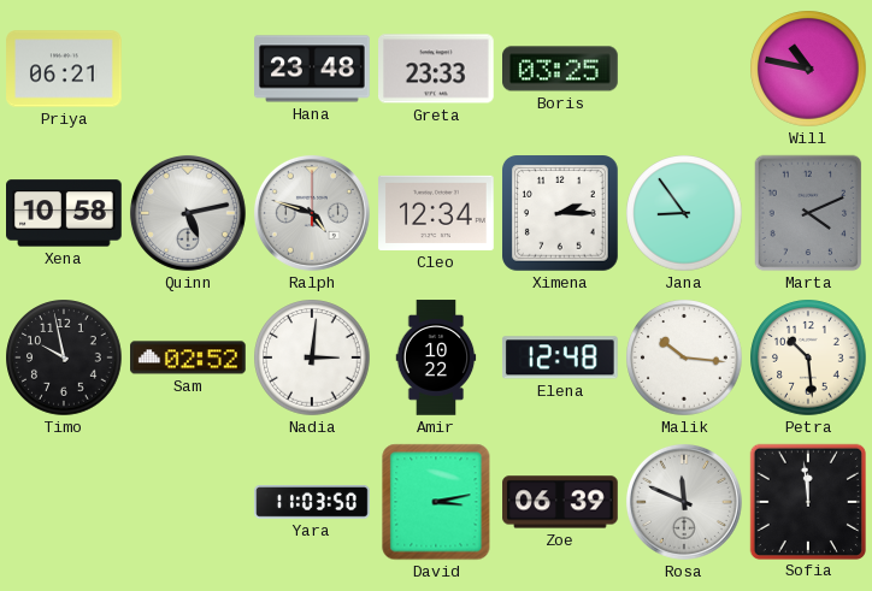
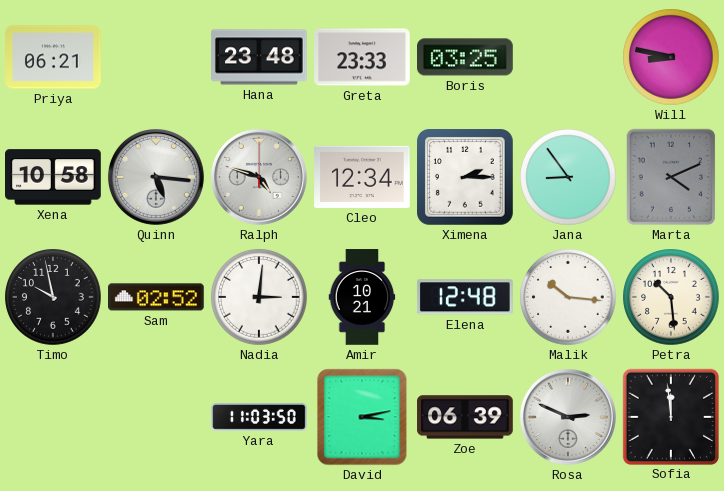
Will: 10:47 -> 8:47
Quinn: 5:13 -> 5:16
Amir: 10:22 -> 10:21
Rosa: 11:49 -> 2:49
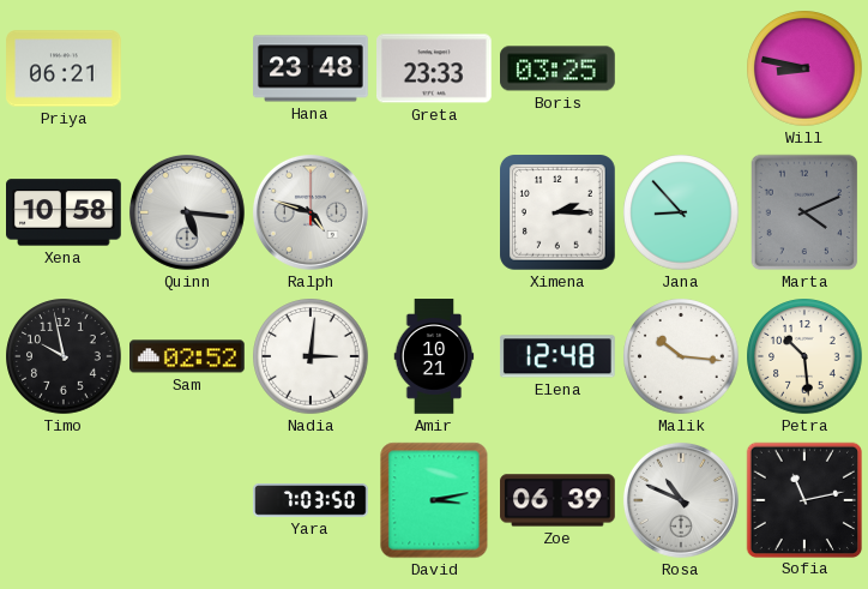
Cleo: 12:34 -> none
Jana: 8:54 -> 8:53
Yara: 11:03 -> 7:03
Rosa: 2:49 -> 10:49
Sofia: 11:59 -> 11:13
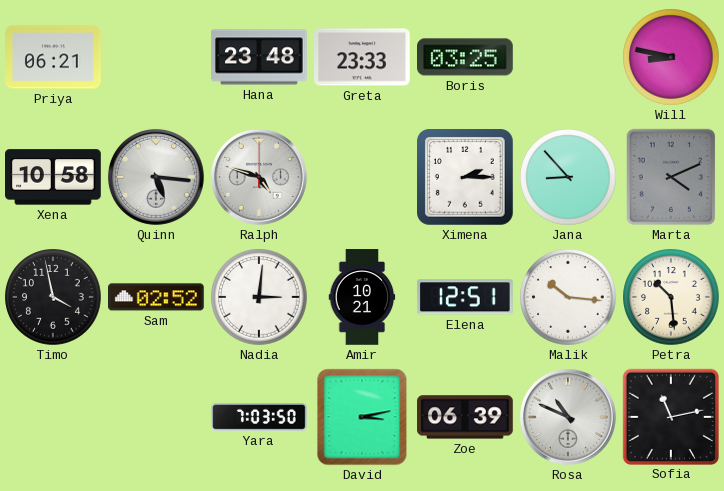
Timo: 9:58 -> 3:58
Elena: 12:48 -> 12:51
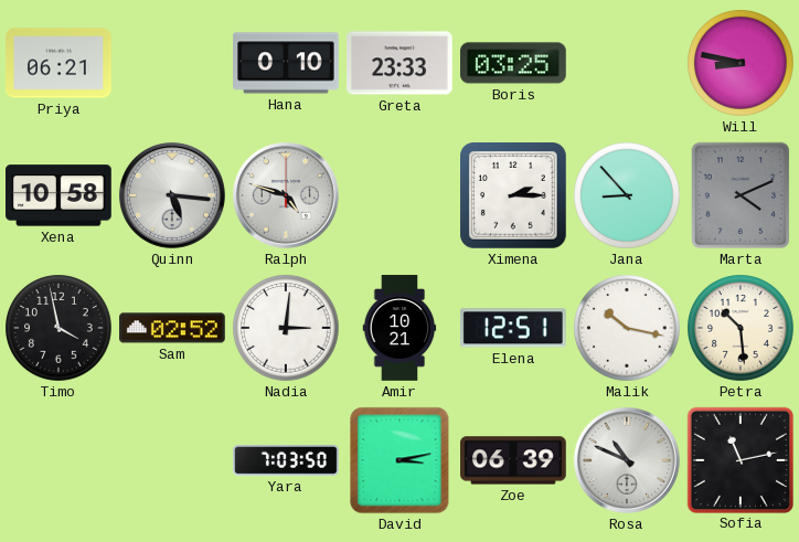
Hana: 23:48 -> 0:10
Malik: 10:16 -> 10:17
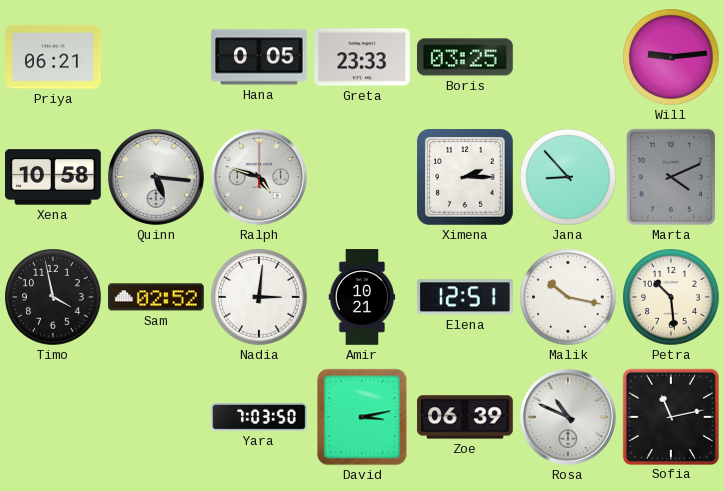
Hana: 0:10 -> 0:05
Will: 8:47 -> 9:14
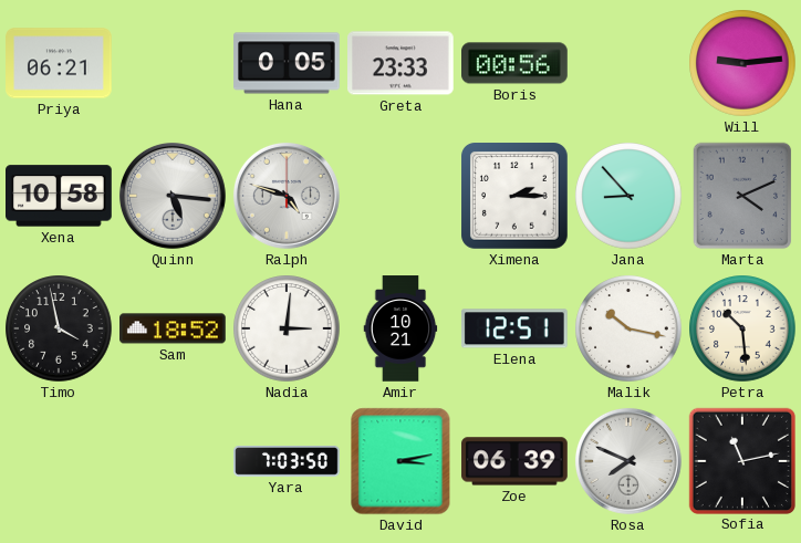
Boris: 03:25 -> 00:56
Sam: 02:52 -> 18:52
Rosa: 10:49 -> 7:49
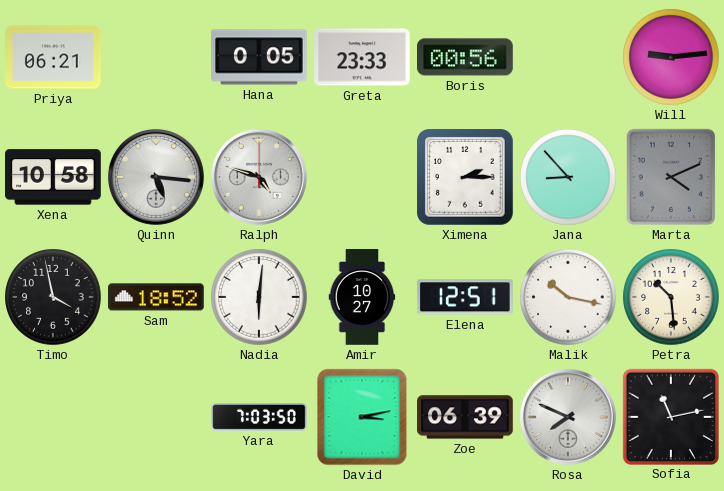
Nadia: 3:01 -> 6:01
Amir: 10:21 -> 10:27
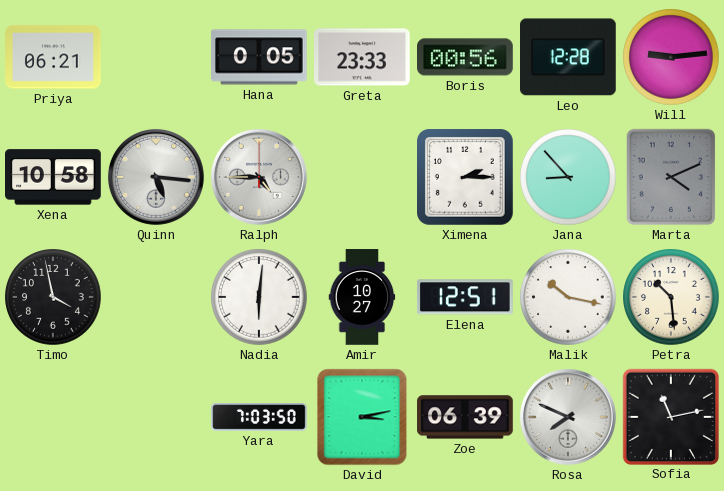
Leo: none -> 12:28
Ralph: 4:48 -> 4:45
Sam: 18:52 -> none
